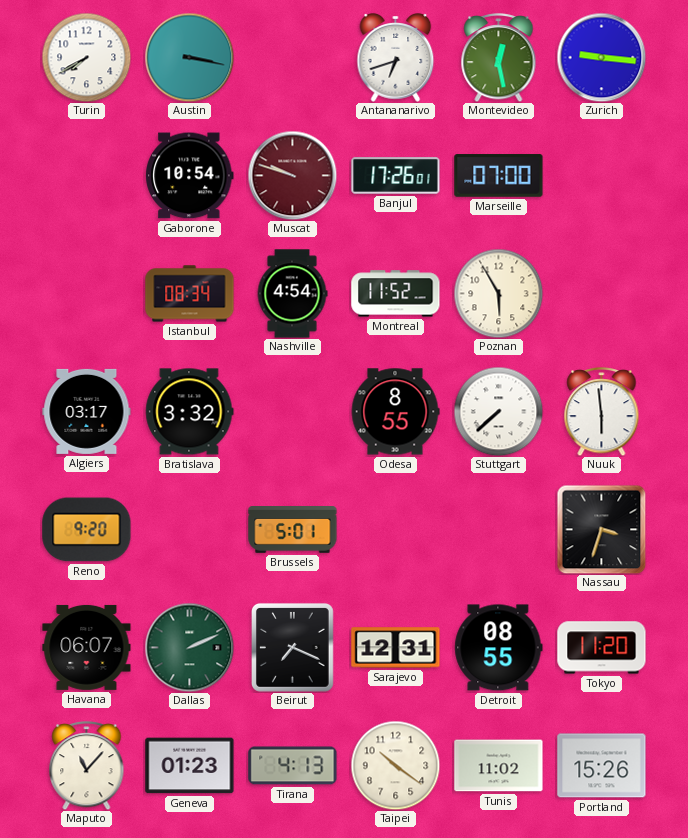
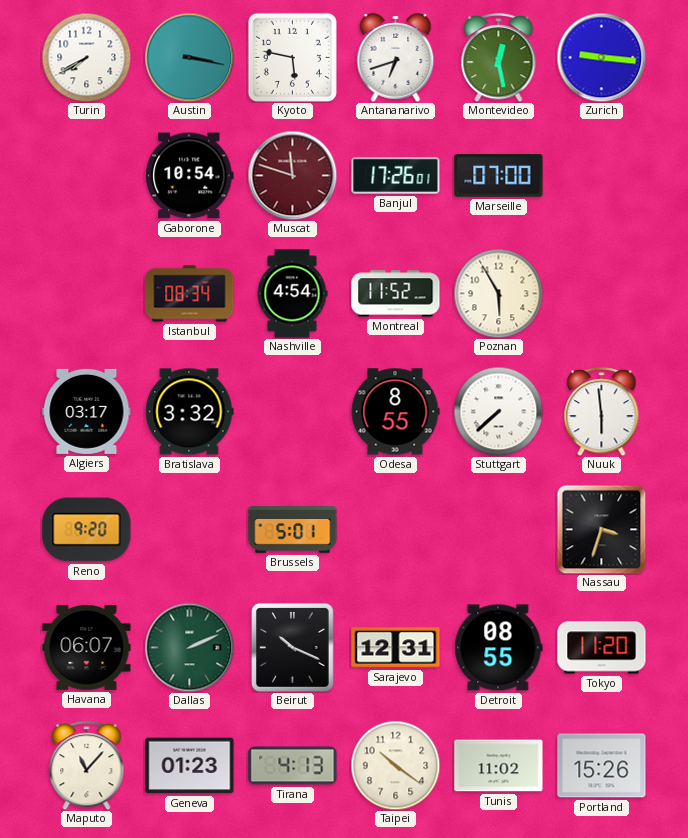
Kyoto: none -> 5:47
Muscat: 9:48 -> 11:48
Beirut: 7:19 -> 10:19
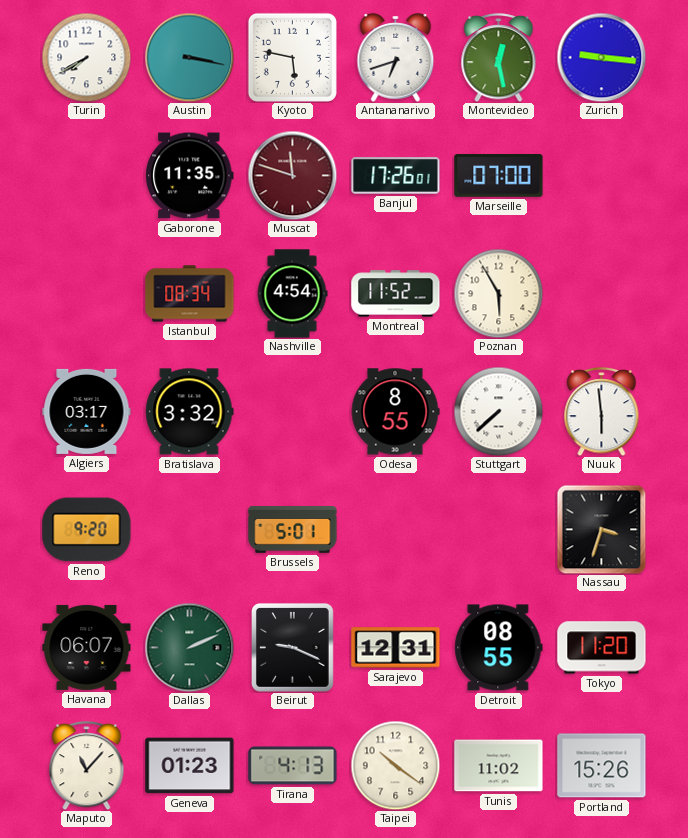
Gaborone: 10:54 -> 11:35
Beirut: 10:19 -> 9:19
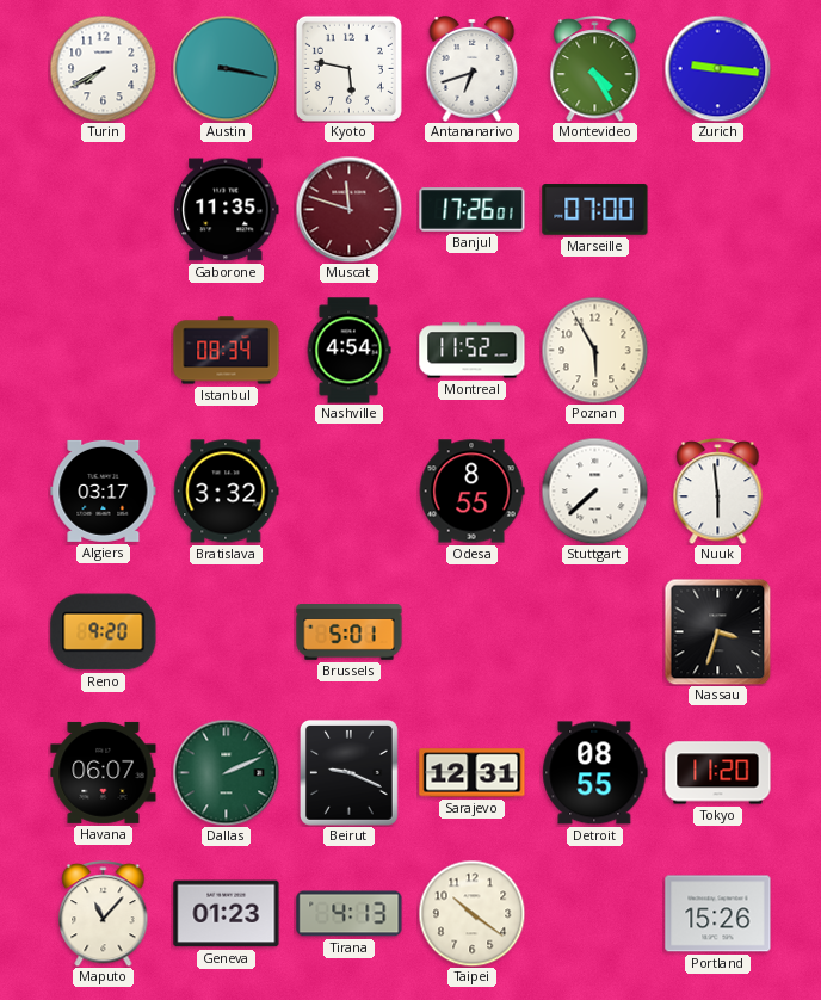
Montevideo: 12:28 -> 4:25
Tunis: 11:02 -> none
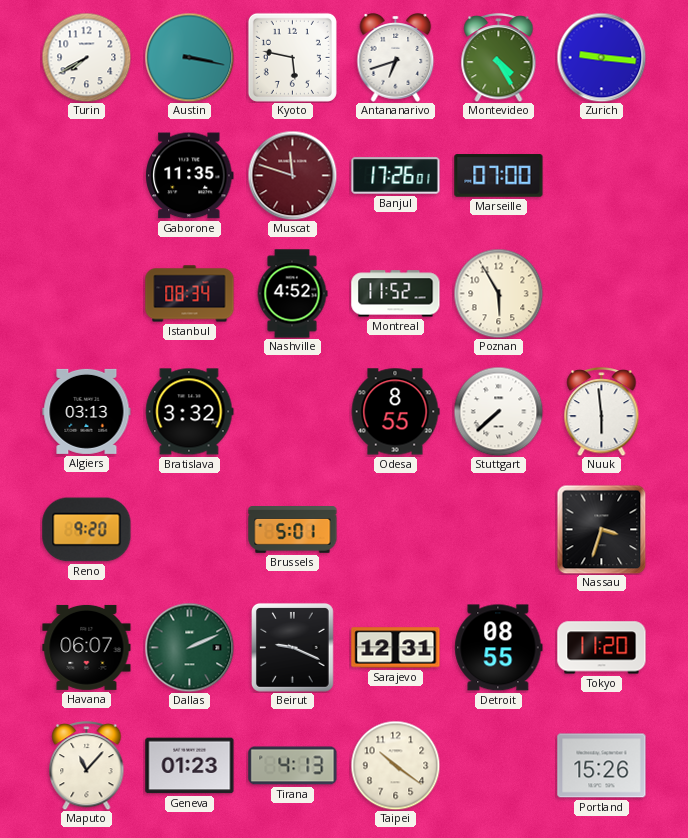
Nashville: 4:54 -> 4:52
Algiers: 03:17 -> 03:13
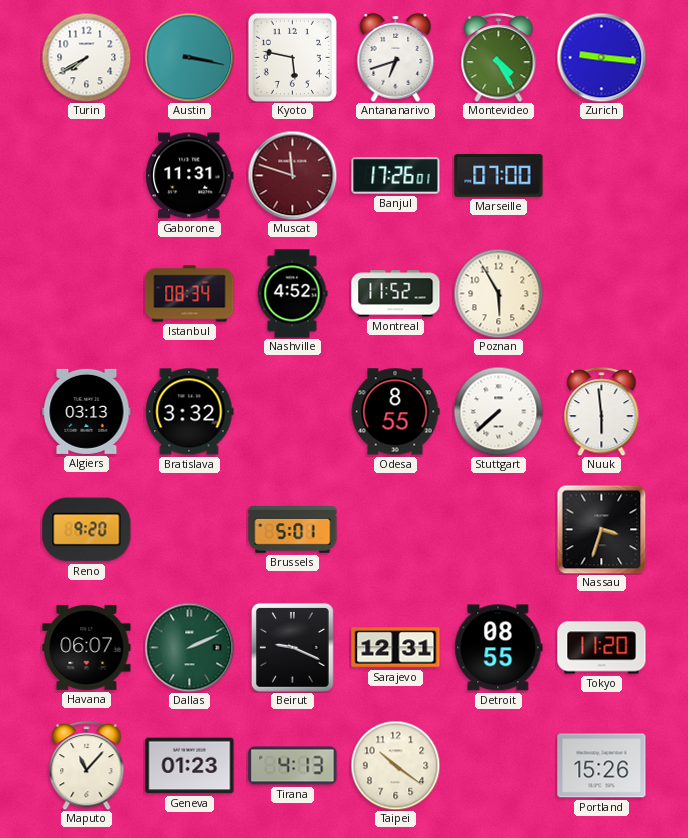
Gaborone: 11:35 -> 11:31
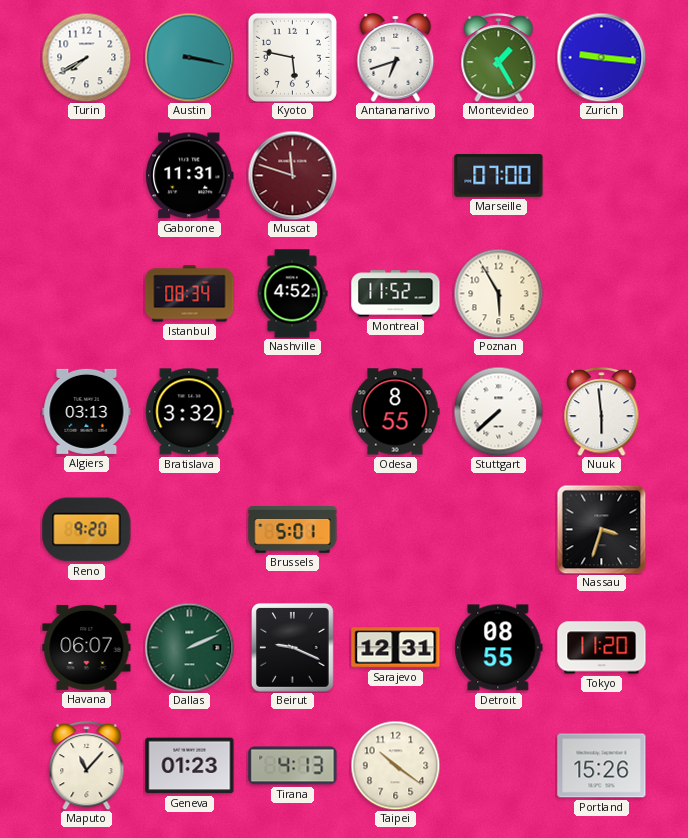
Montevideo: 4:25 -> 1:25
Banjul: 17:26 -> none
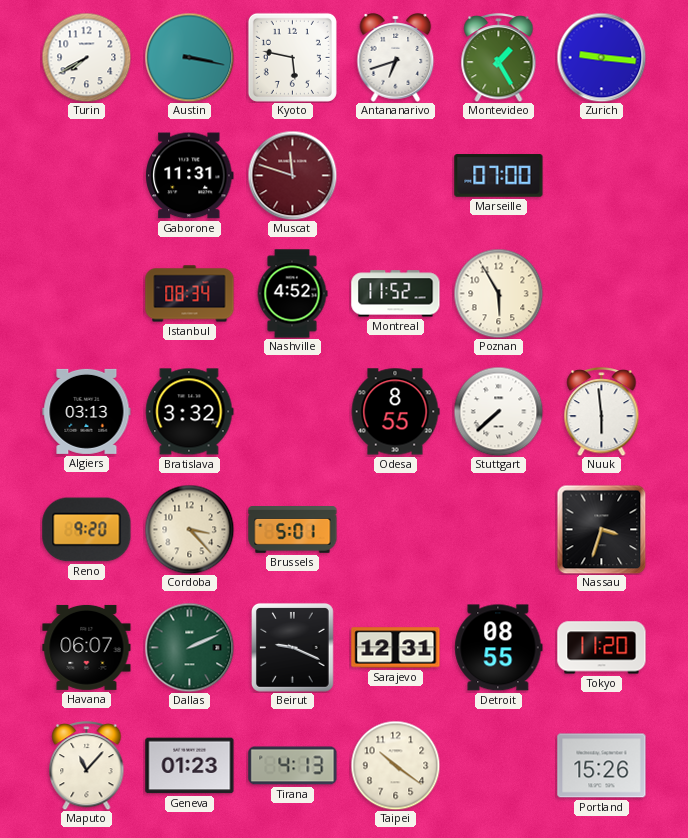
Cordoba: none -> 3:23
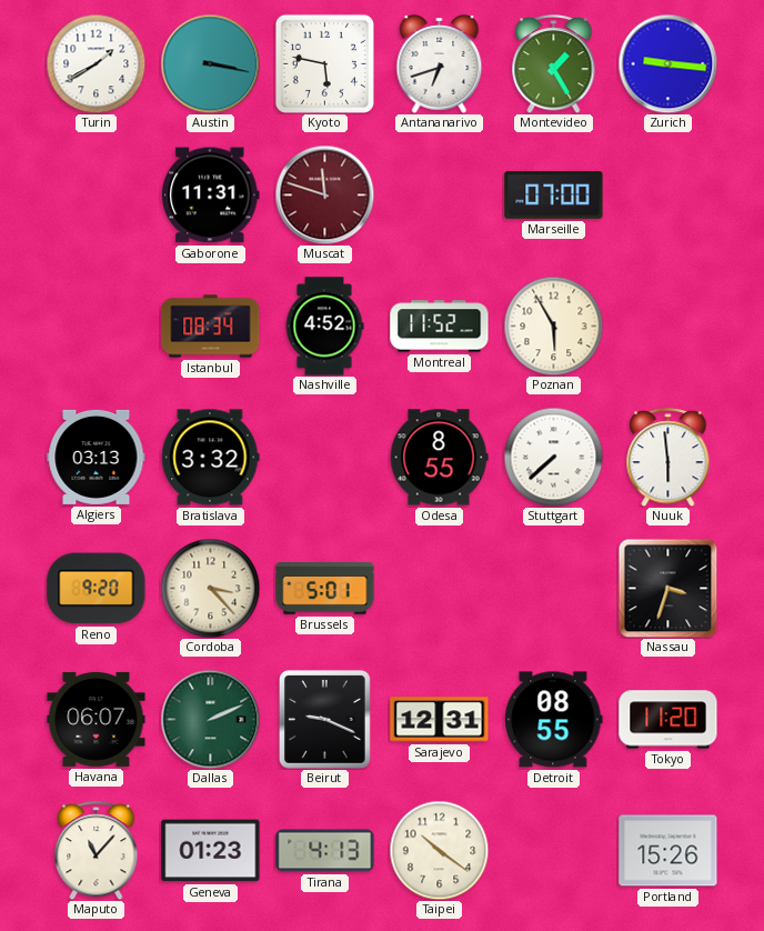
Turin: 7:40 -> 1:40
